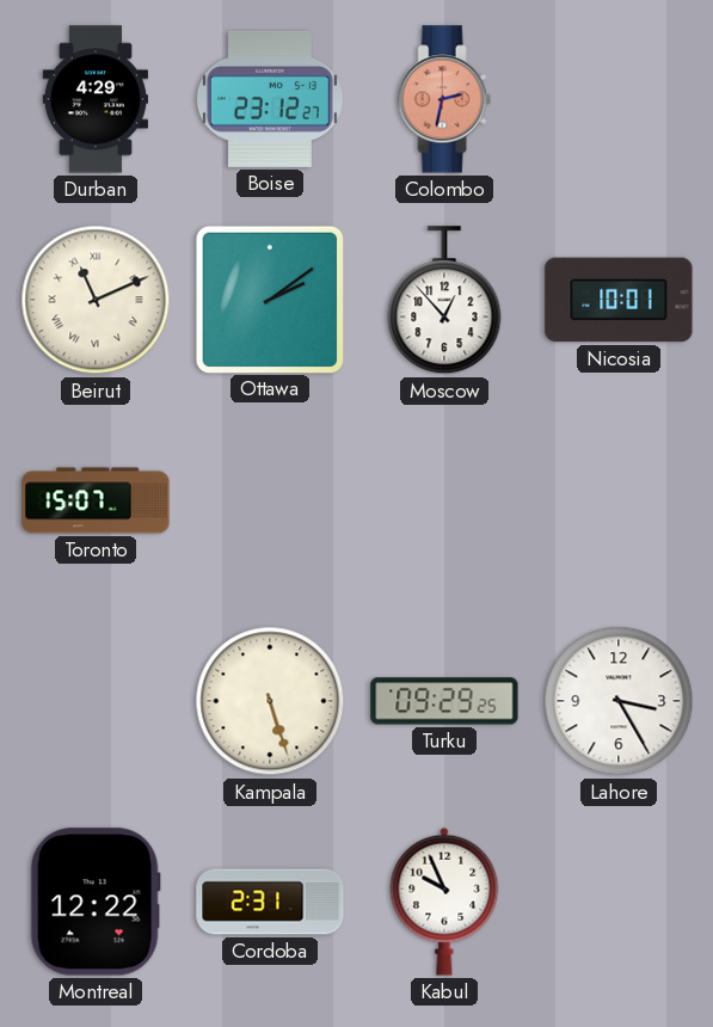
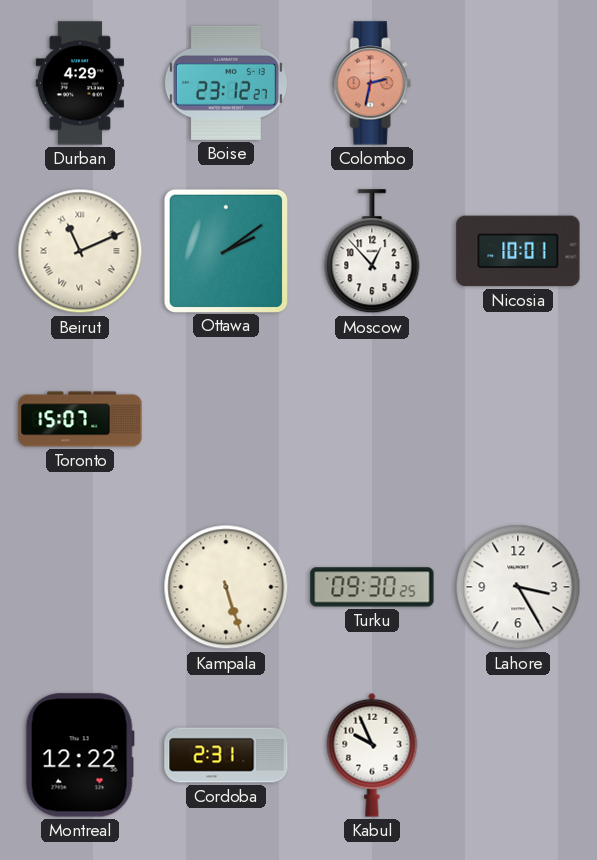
Turku: 09:29 -> 09:30
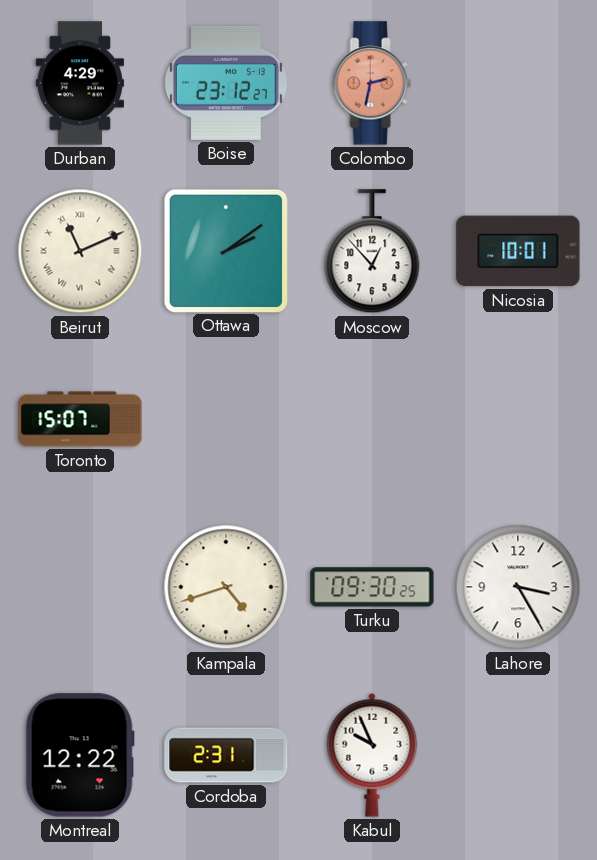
Kampala: 5:27 -> 4:42
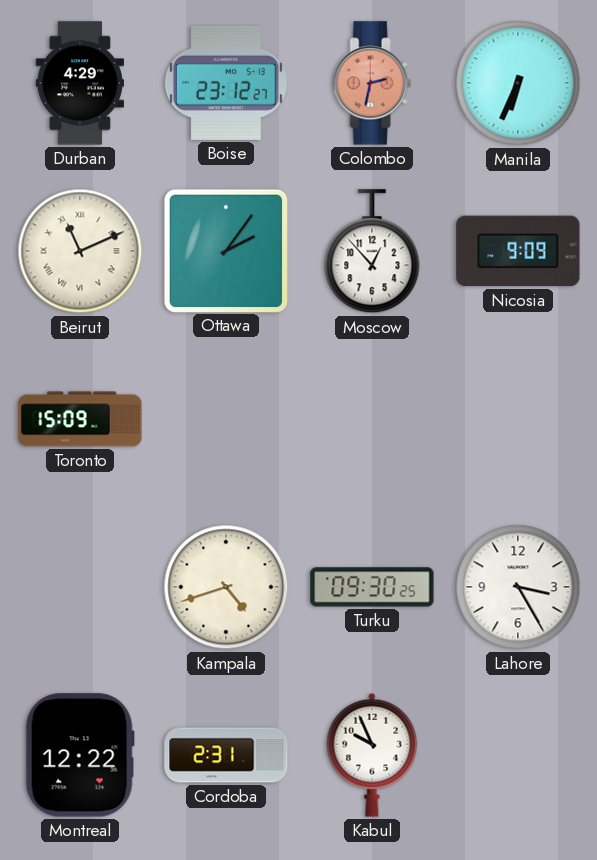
Manila: none -> 6:34
Ottawa: 2:09 -> 2:06
Nicosia: 10:01 -> 9:09
Toronto: 15:07 -> 15:09
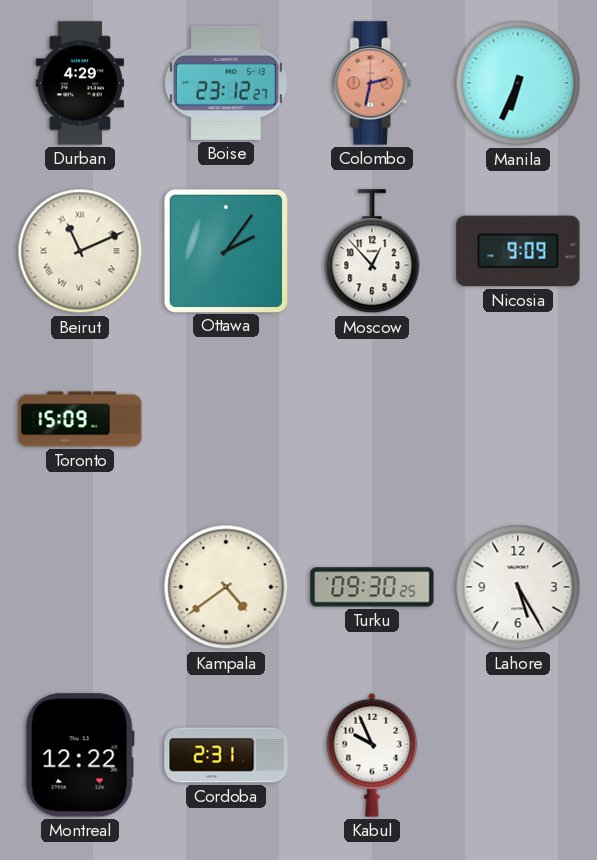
Kampala: 4:42 -> 4:39
Lahore: 3:25 -> 5:25
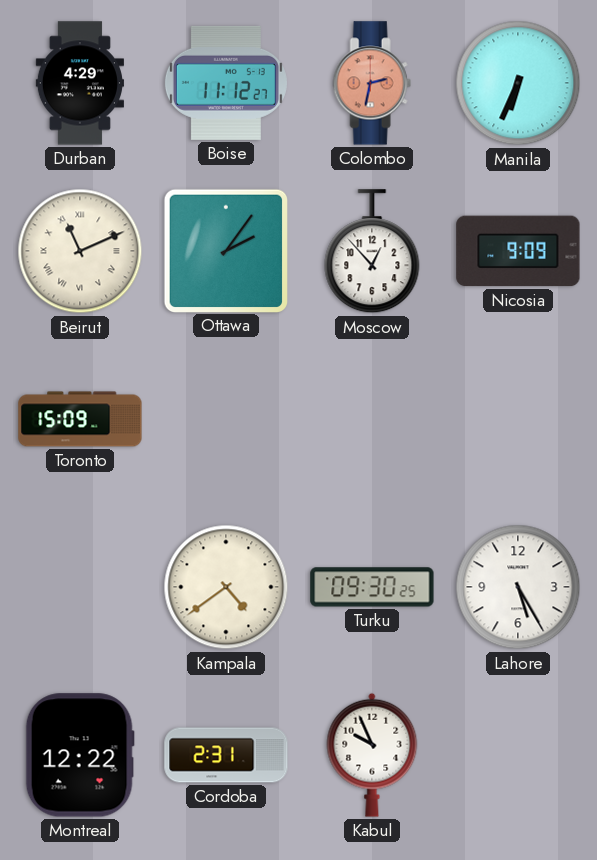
Boise: 23:12 -> 11:12
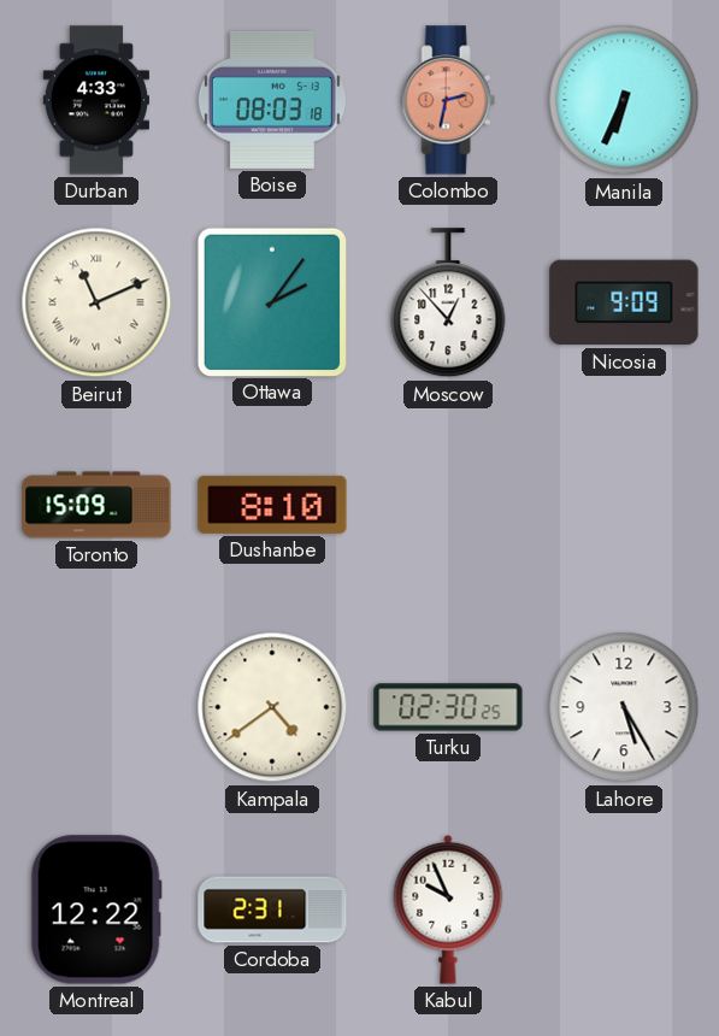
Durban: 4:29 -> 4:33
Boise: 11:12 -> 08:03
Dushanbe: none -> 8:10
Turku: 09:30 -> 02:30
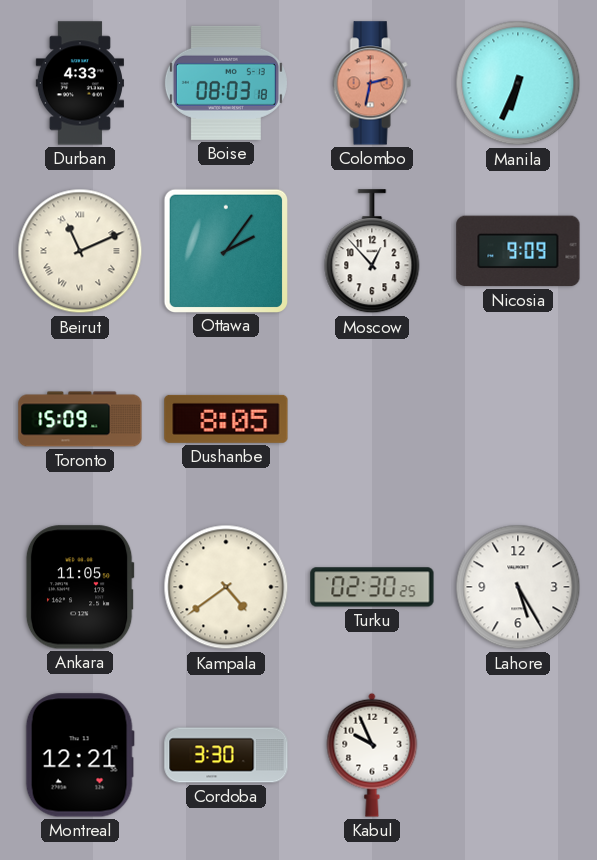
Dushanbe: 8:10 -> 8:05
Ankara: none -> 11:05
Montreal: 12:22 -> 12:21
Cordoba: 2:31 -> 3:30
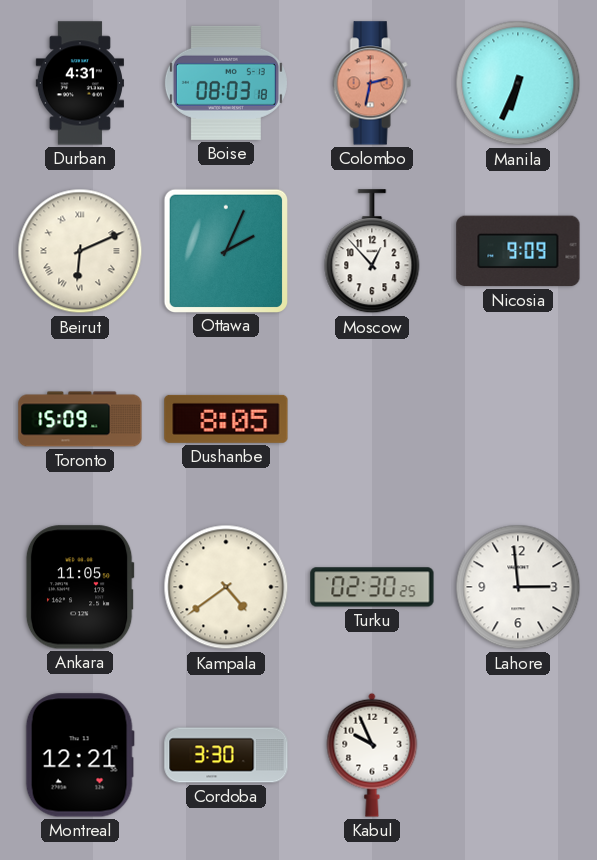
Durban: 4:33 -> 4:31
Beirut: 11:11 -> 6:11
Ottawa: 2:06 -> 2:04
Lahore: 5:25 -> 2:59
